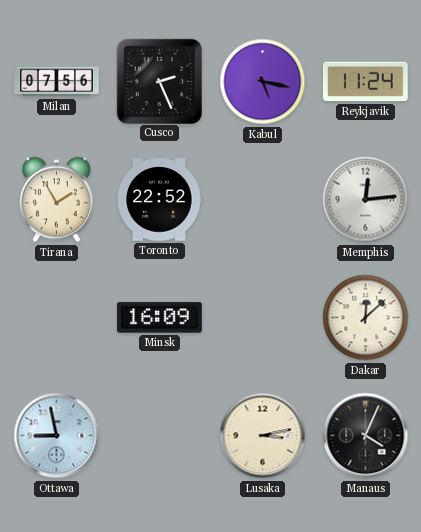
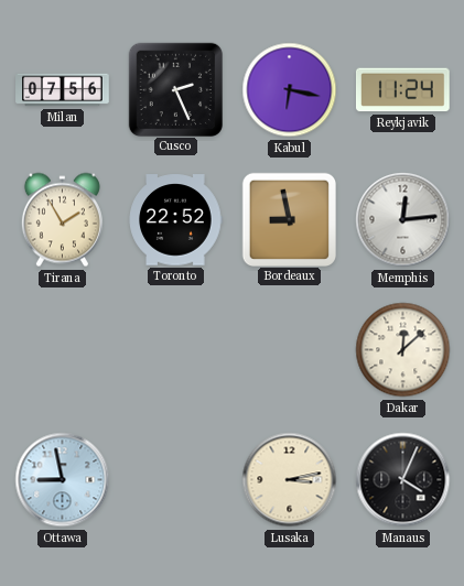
Kabul: 5:17 -> 6:17
Bordeaux: none -> 8:58
Minsk: 16:09 -> none
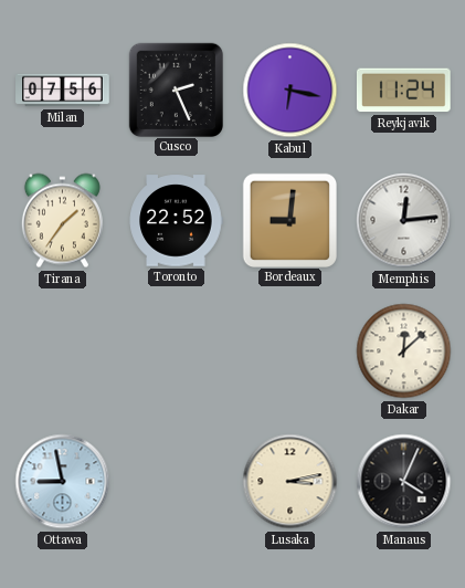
Tirana: 1:55 -> 1:36
Bordeaux: 8:58 -> 9:01
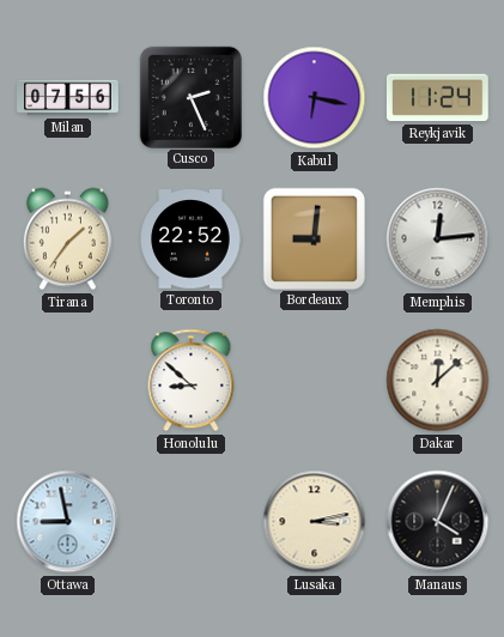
Honolulu: none -> 8:52
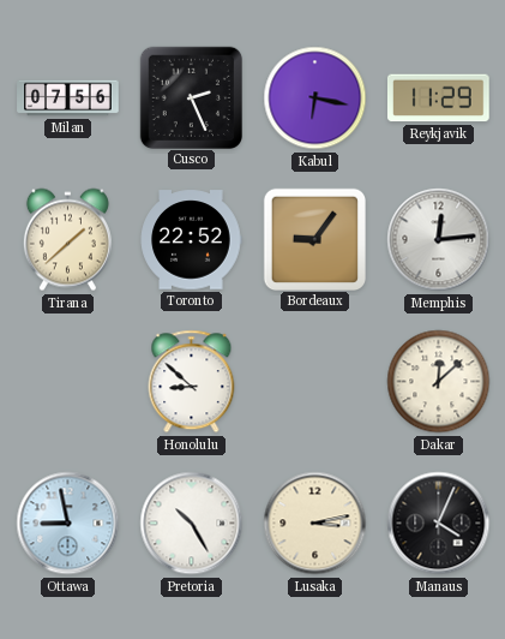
Reykjavik: 11:24 -> 11:29
Tirana: 1:36 -> 1:38
Bordeaux: 9:01 -> 9:06
Pretoria: none -> 10:25
